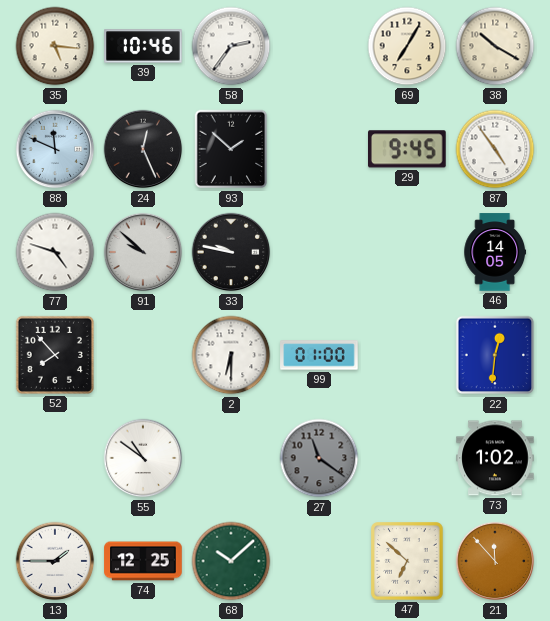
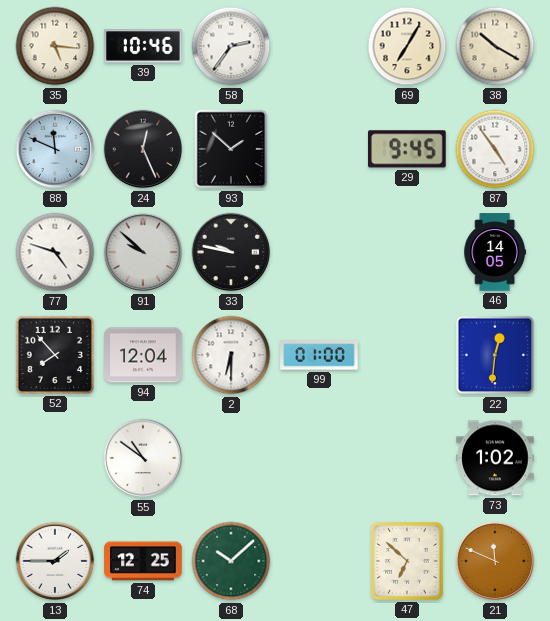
94: none -> 12:04
27: 11:21 -> none
21: 11:53 -> 11:49
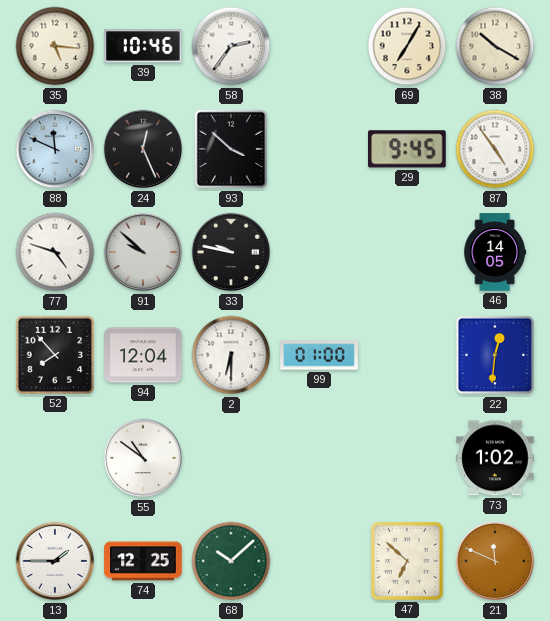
93: 1:52 -> 3:52
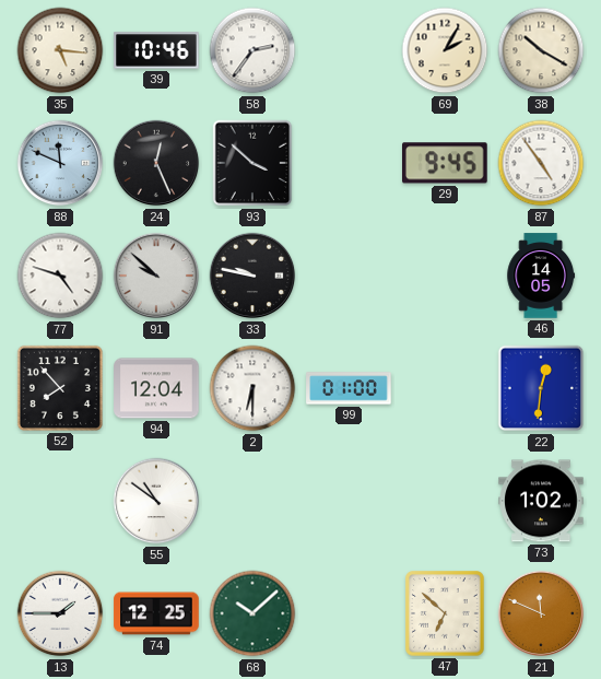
69: 7:05 -> 2:05
